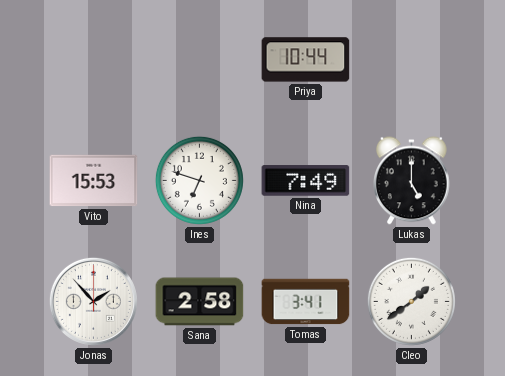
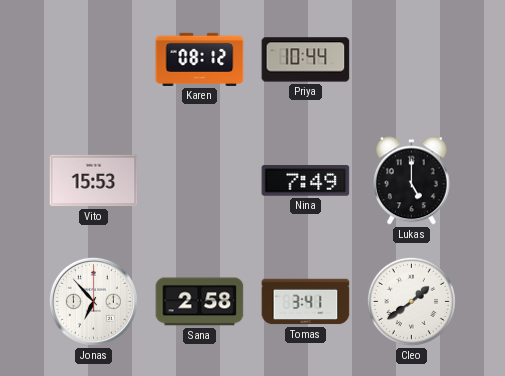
Karen: none -> 08:12
Ines: 6:48 -> none
Jonas: 1:53 -> 6:53
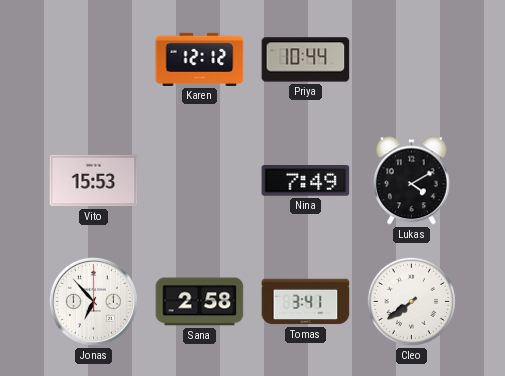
Karen: 08:12 -> 12:12
Lukas: 5:00 -> 4:10
Cleo: 1:39 -> 7:39
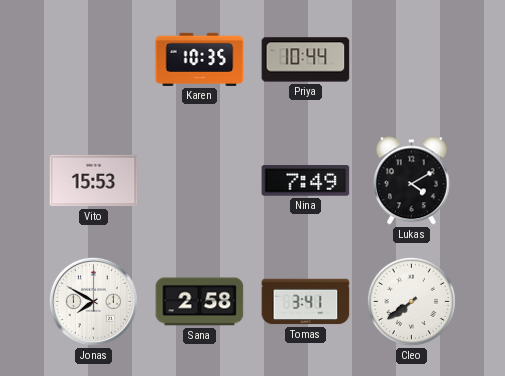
Karen: 12:12 -> 10:35
Jonas: 6:53 -> 7:50
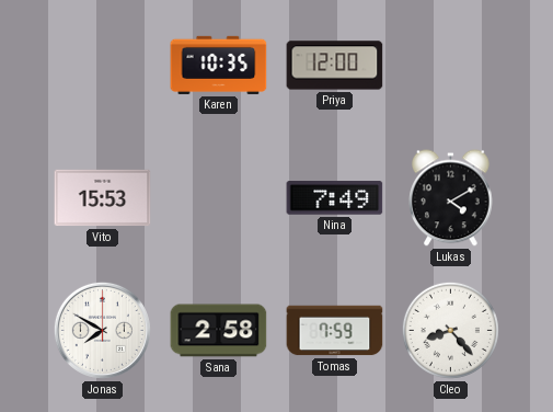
Priya: 10:44 -> 12:00
Tomas: 3:41 -> 7:59
Cleo: 7:39 -> 8:23
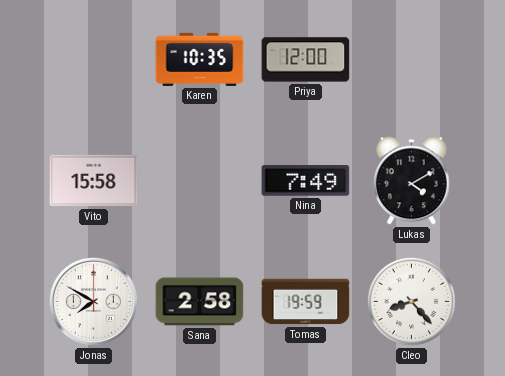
Vito: 15:53 -> 15:58
Tomas: 7:59 -> 19:59
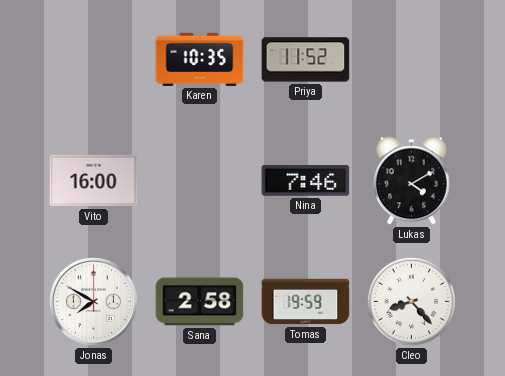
Priya: 12:00 -> 11:52
Vito: 15:58 -> 16:00
Nina: 7:49 -> 7:46
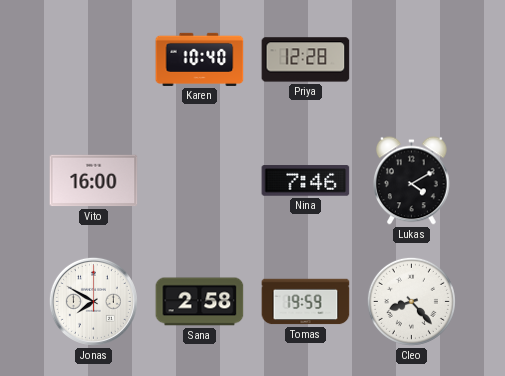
Karen: 10:35 -> 10:40
Priya: 11:52 -> 12:28
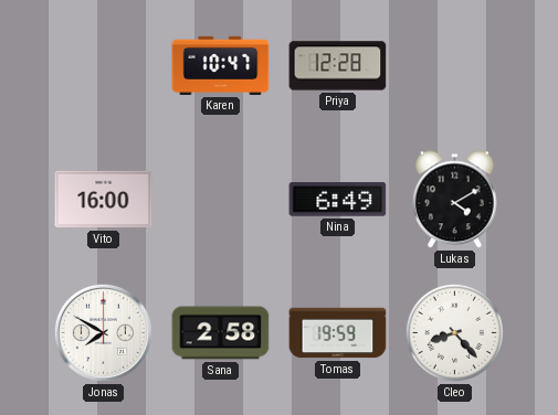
Karen: 10:40 -> 10:47
Nina: 7:46 -> 6:49
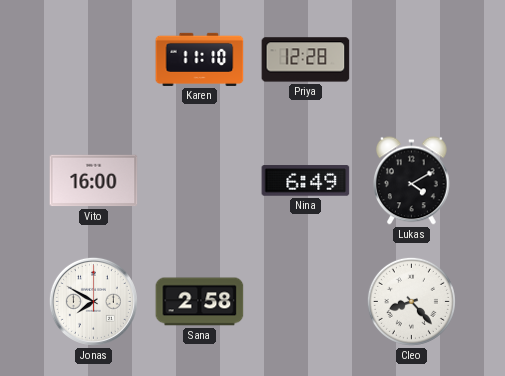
Karen: 10:47 -> 11:10
Tomas: 19:59 -> none
